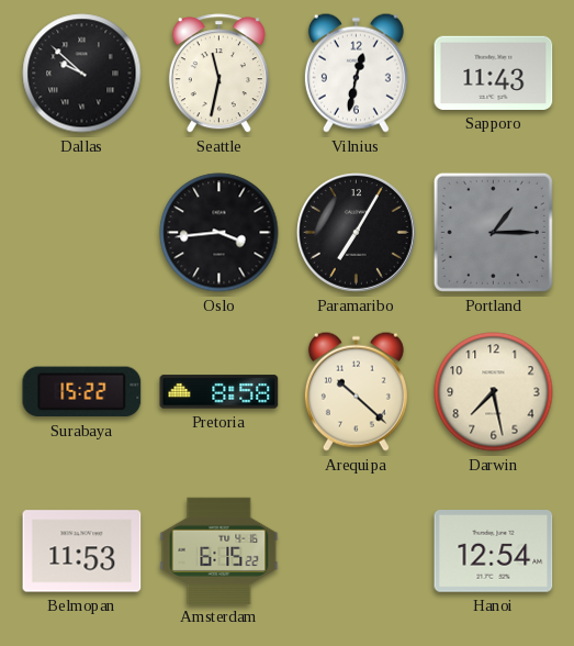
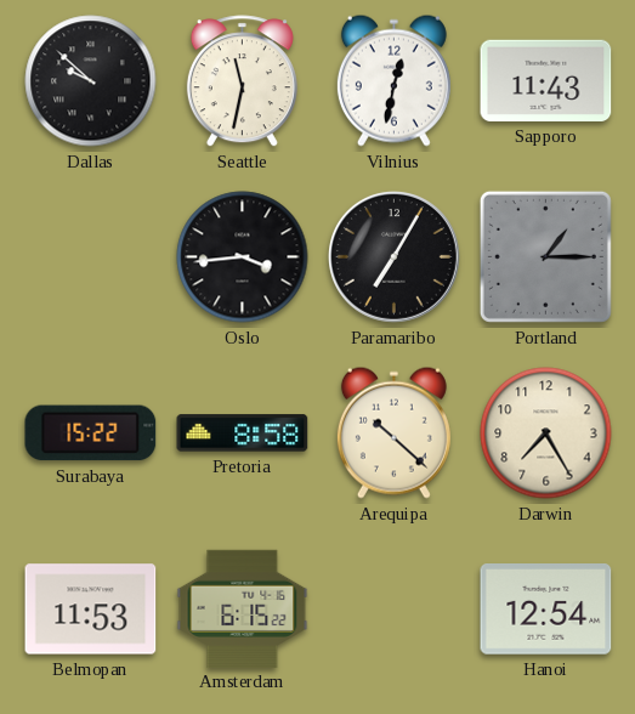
Darwin: 7:28 -> 7:25
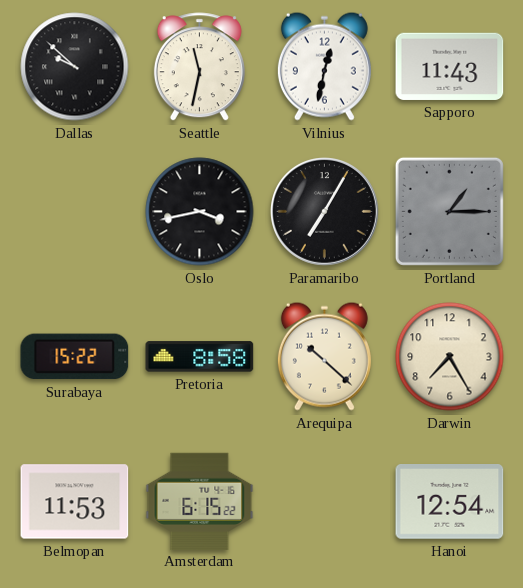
Oslo: 3:44 -> 3:43
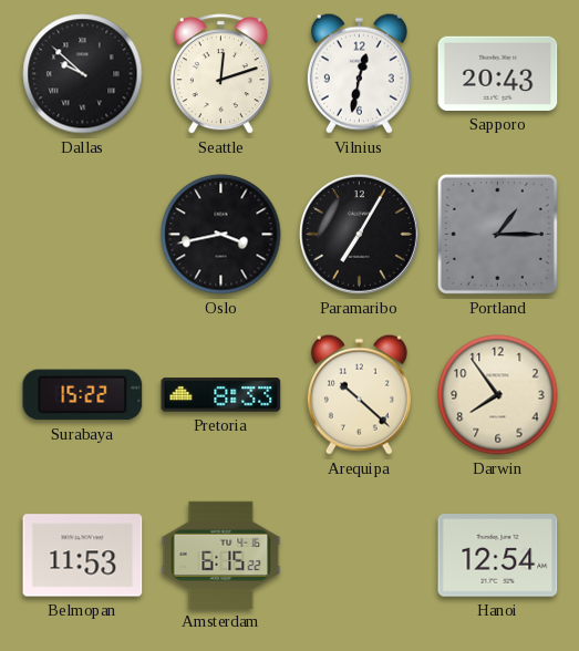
Seattle: 11:32 -> 12:12
Sapporo: 11:43 -> 20:43
Pretoria: 8:58 -> 8:33
Darwin: 7:25 -> 7:54
